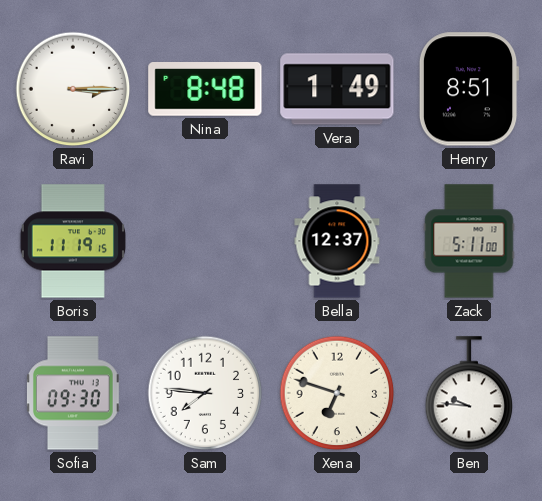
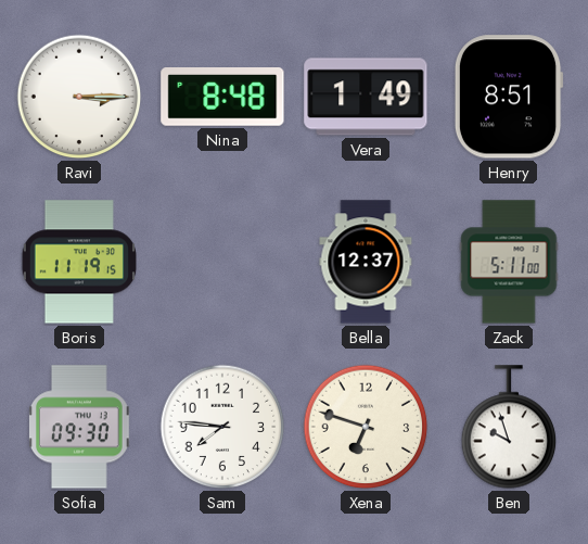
Ben: 9:46 -> 9:57
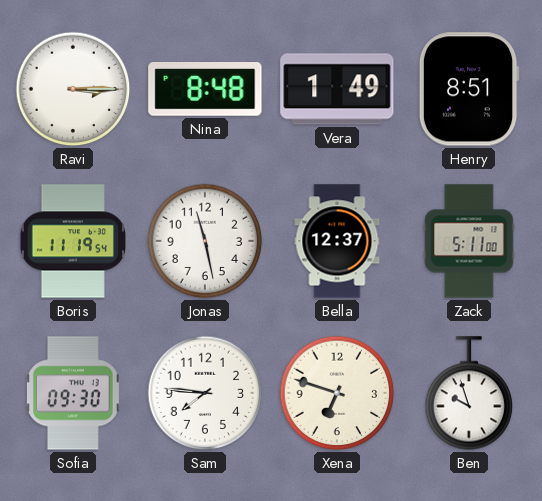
Boris: 11:19:15 -> 11:19:54
Jonas: none -> 11:28
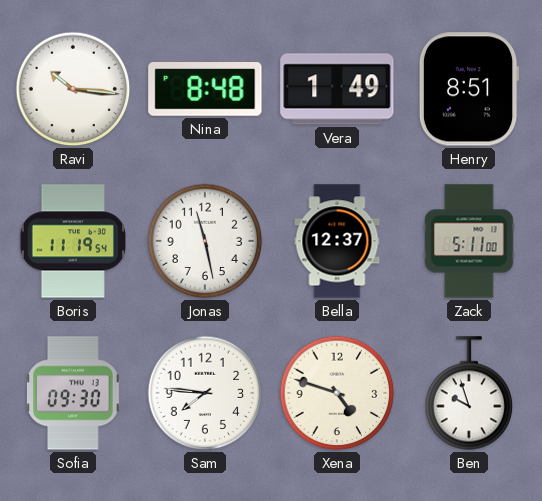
Ravi: 3:15 -> 10:16
Xena: 6:48 -> 4:48
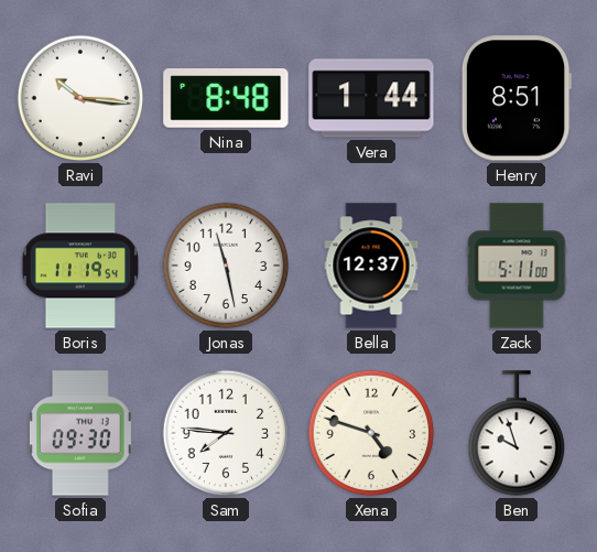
Vera: 1:49 -> 1:44
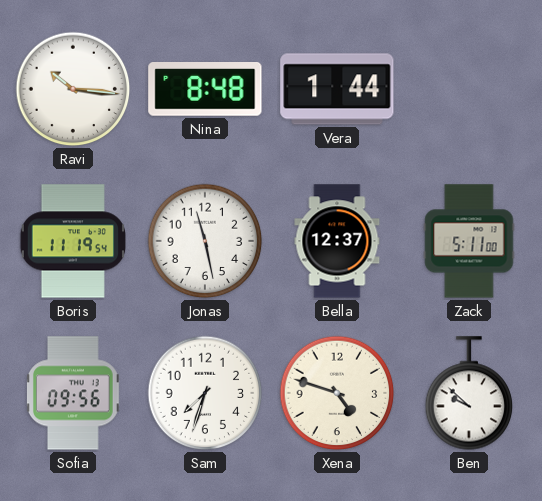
Henry: 8:51 -> none
Sofia: 09:30 -> 09:56
Sam: 7:46 -> 7:33
Ben: 9:57 -> 9:52
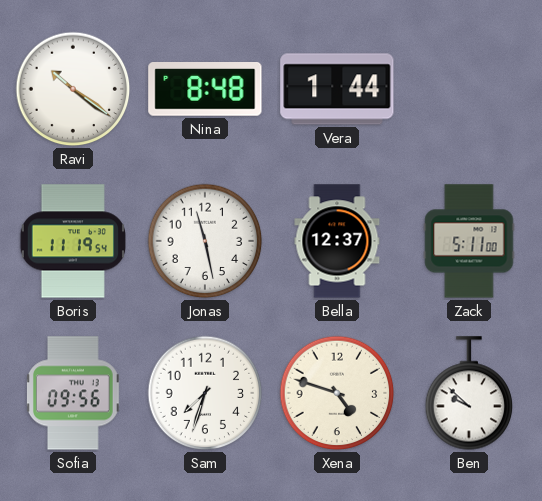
Ravi: 10:16 -> 10:21
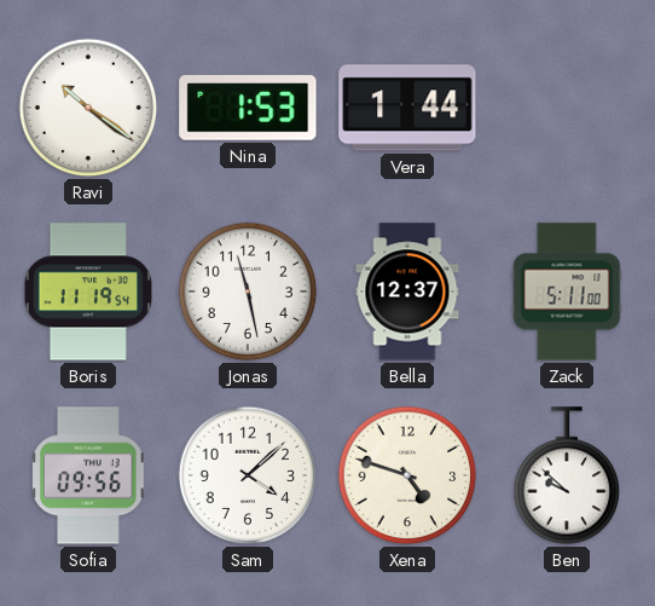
Nina: 8:48 -> 1:53
Sam: 7:33 -> 4:08
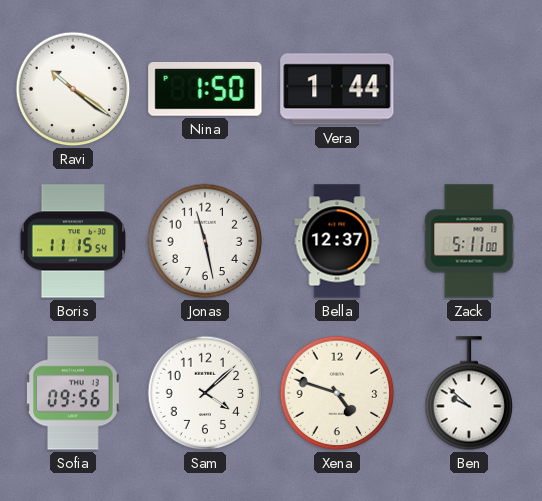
Nina: 1:53 -> 1:50
Boris: 11:19 -> 11:15
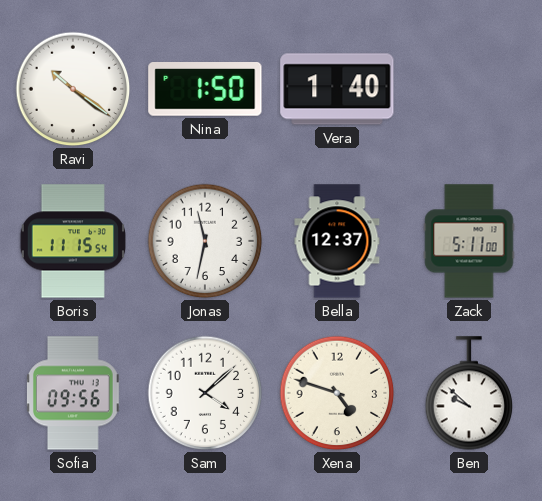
Vera: 1:44 -> 1:40
Jonas: 11:28 -> 11:32
